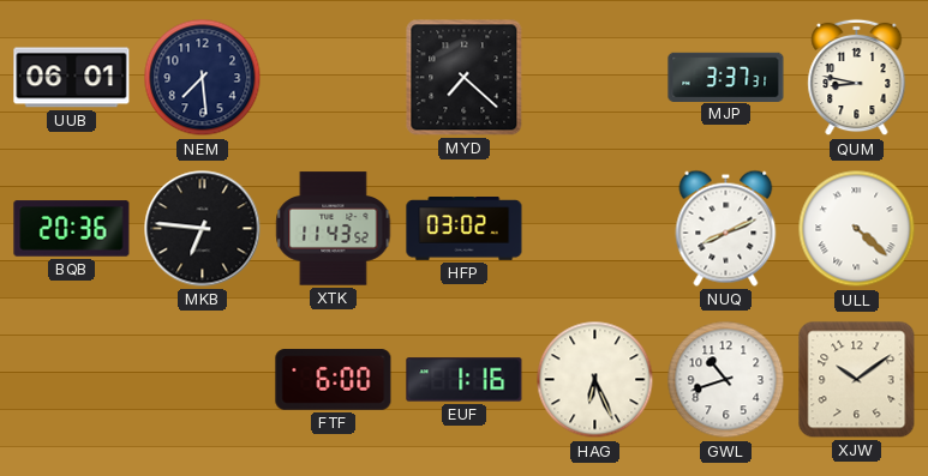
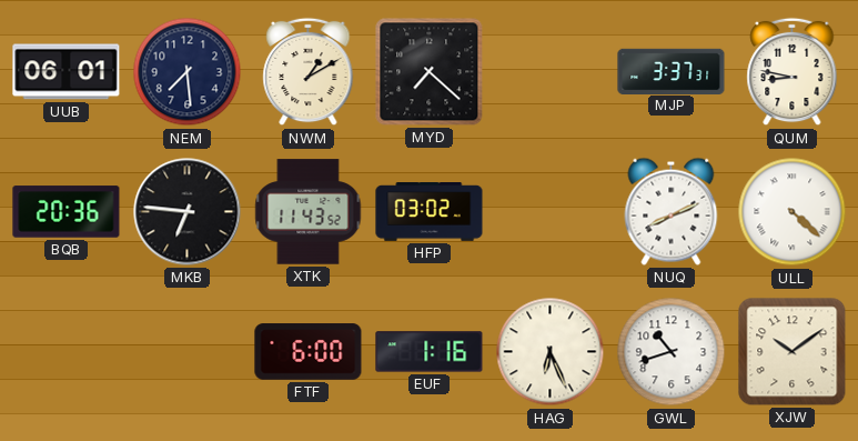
NWM: none -> 1:10
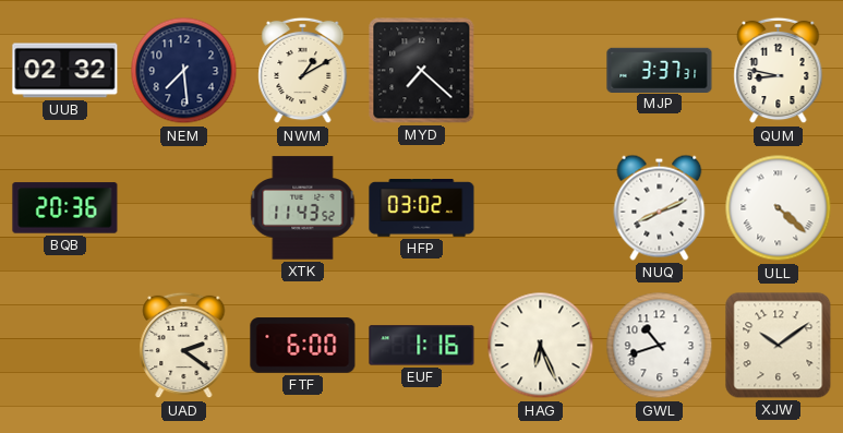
UUB: 06:01 -> 02:32
MKB: 6:46 -> none
UAD: none -> 2:21
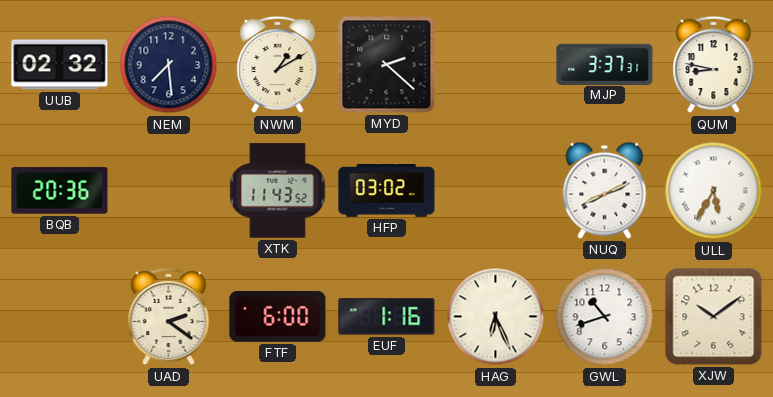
MYD: 7:22 -> 2:22
ULL: 4:22 -> 5:35
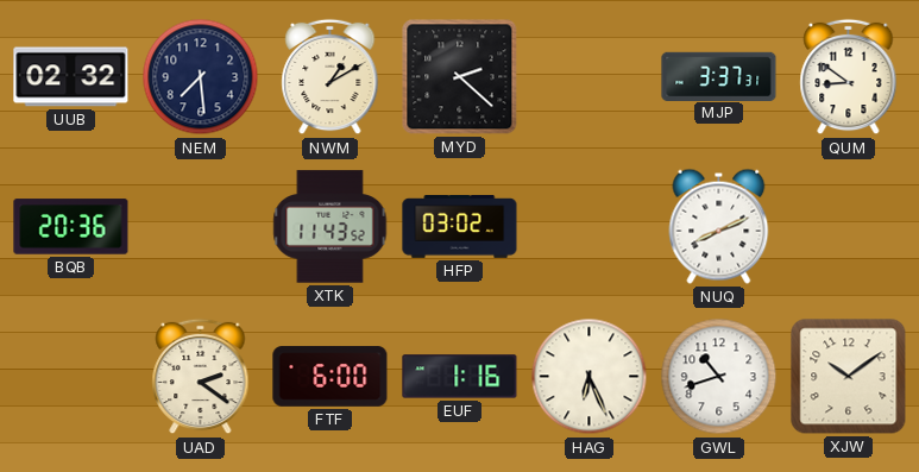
QUM: 8:47 -> 8:51
ULL: 5:35 -> none
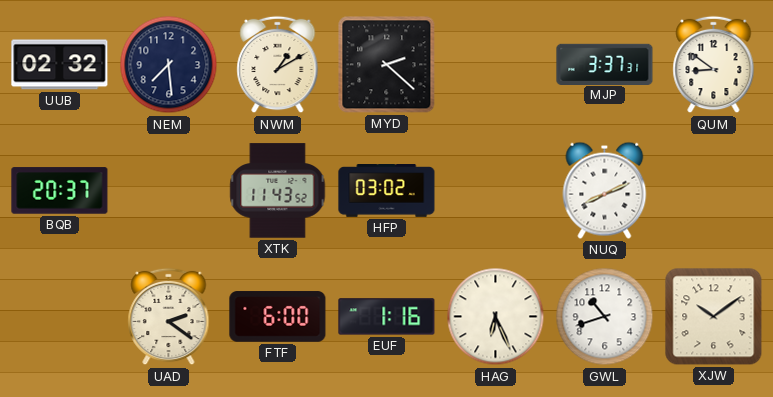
BQB: 20:36 -> 20:37
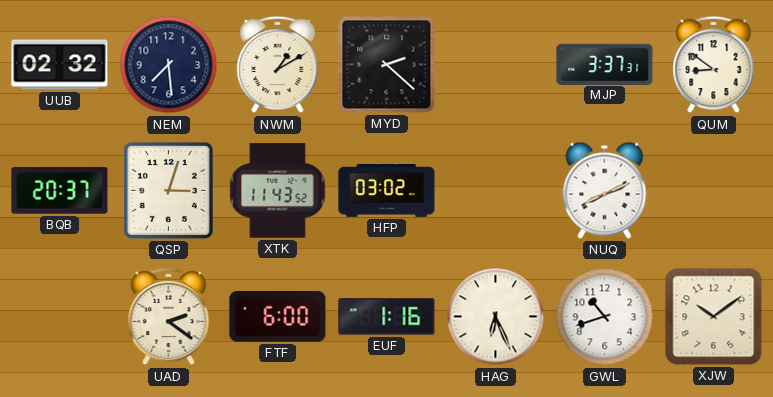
QSP: none -> 3:03
